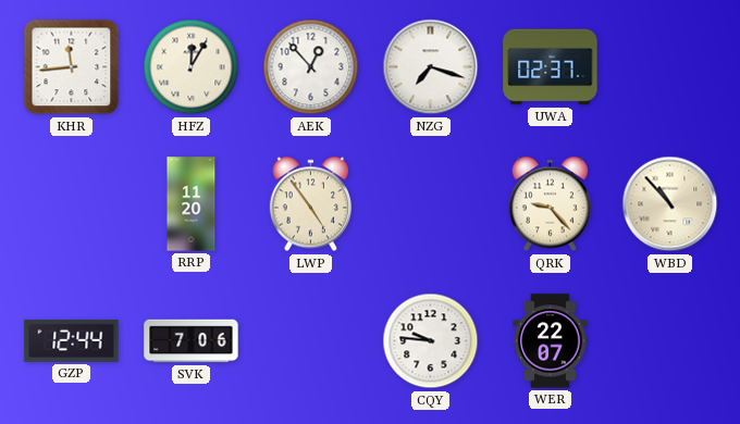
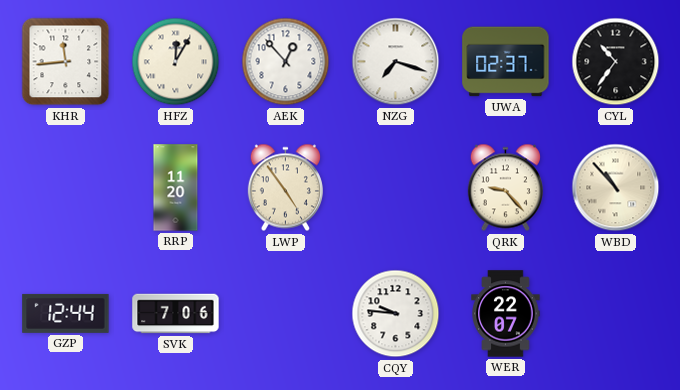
CYL: none -> 10:36
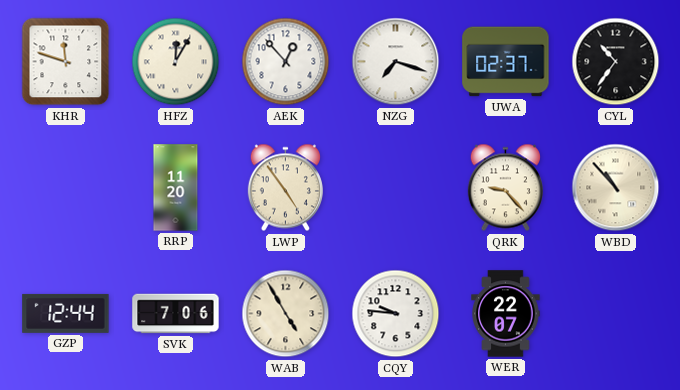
KHR: 11:44 -> 11:48
WAB: none -> 4:55
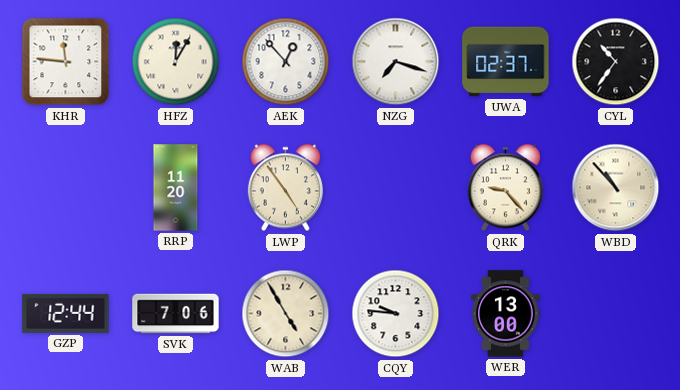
KHR: 11:48 -> 11:46
WER: 22:07 -> 13:00
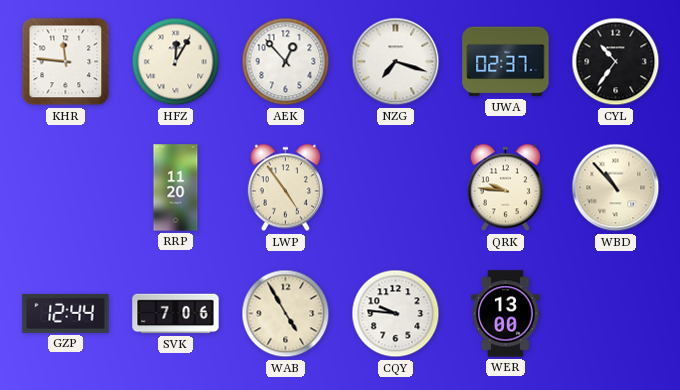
QRK: 9:23 -> 9:46
